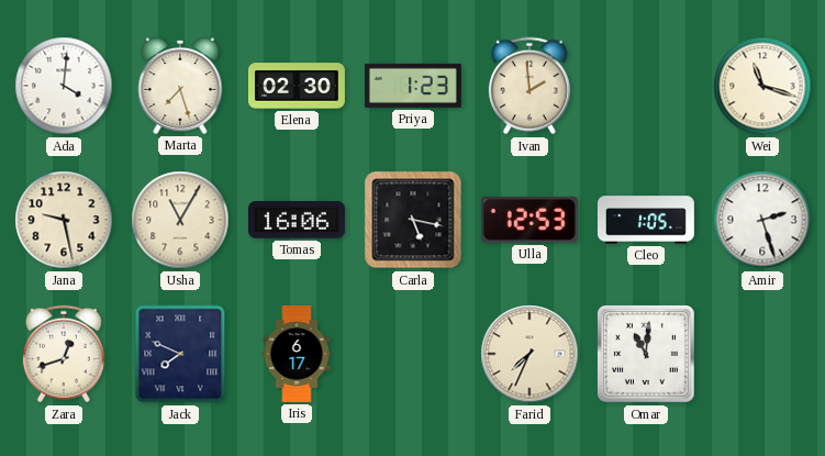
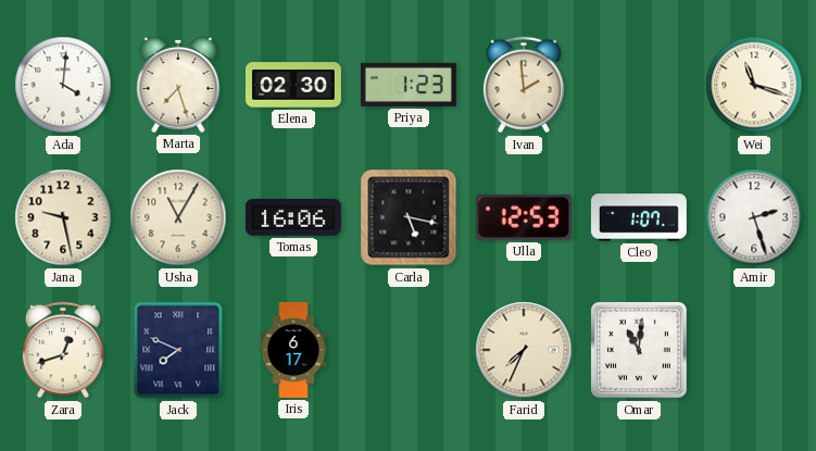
Cleo: 1:05 -> 1:07
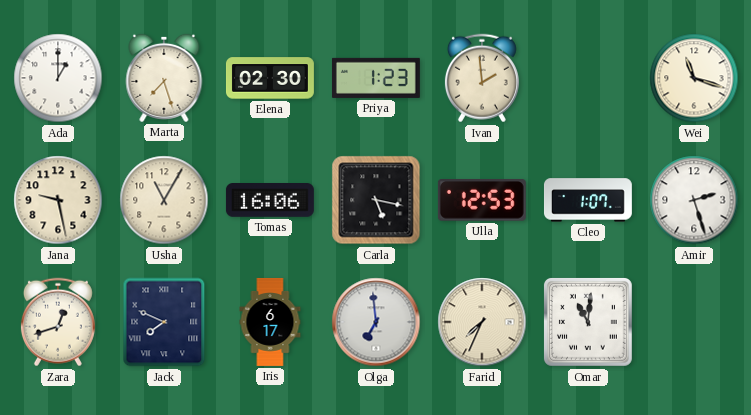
Ada: 4:01 -> 1:00
Olga: none -> 6:59
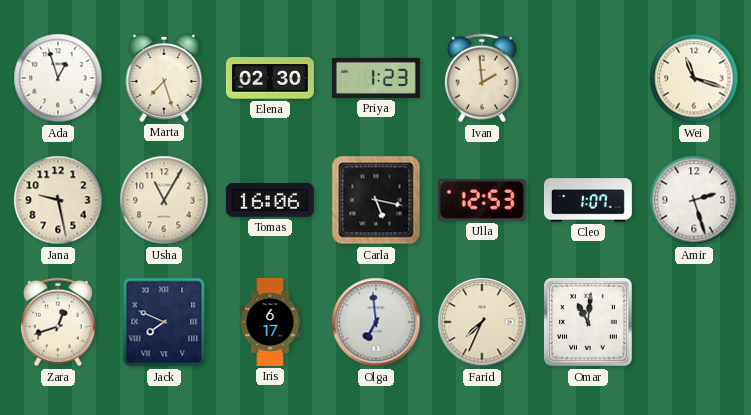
Ada: 1:00 -> 12:57
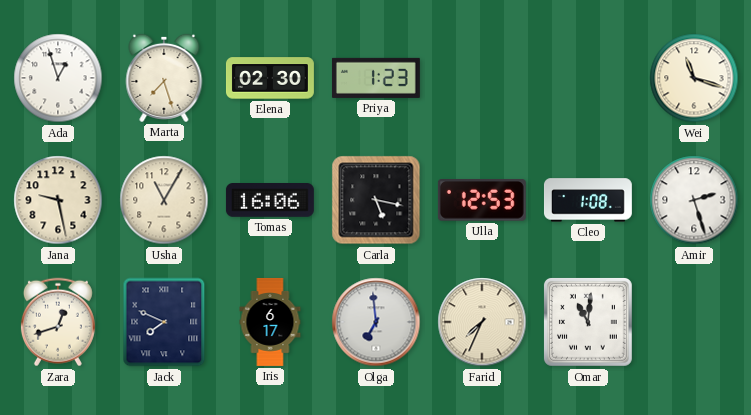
Ivan: 1:59 -> none
Cleo: 1:07 -> 1:08
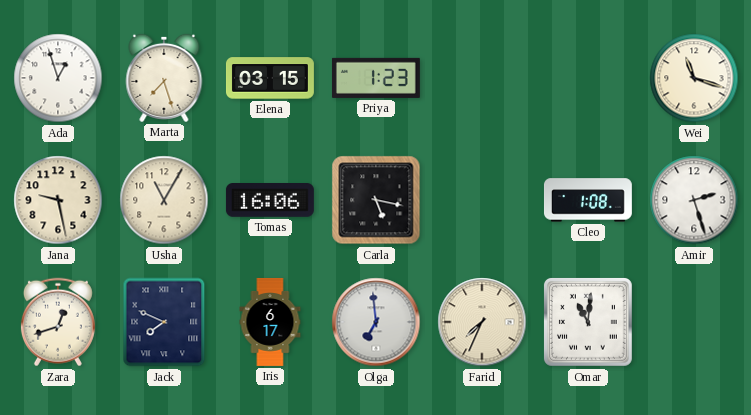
Elena: 02:30 -> 03:15
Ulla: 12:53 -> none
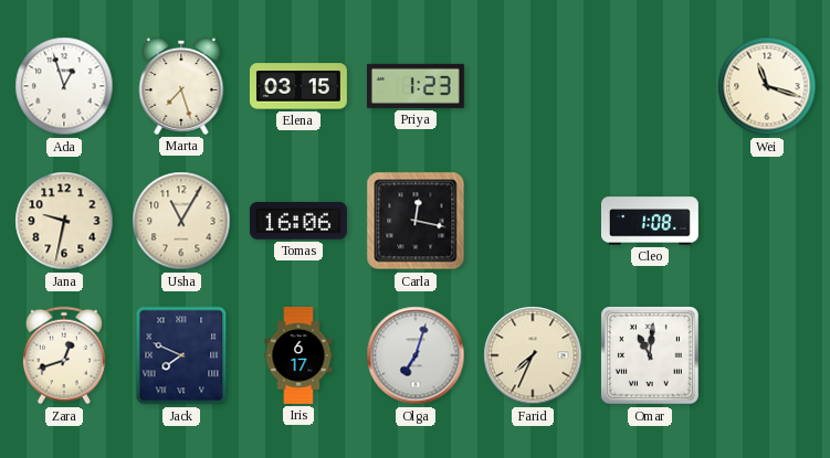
Jana: 9:28 -> 9:32
Carla: 5:17 -> 12:17
Amir: 2:27 -> none
Olga: 6:59 -> 7:03
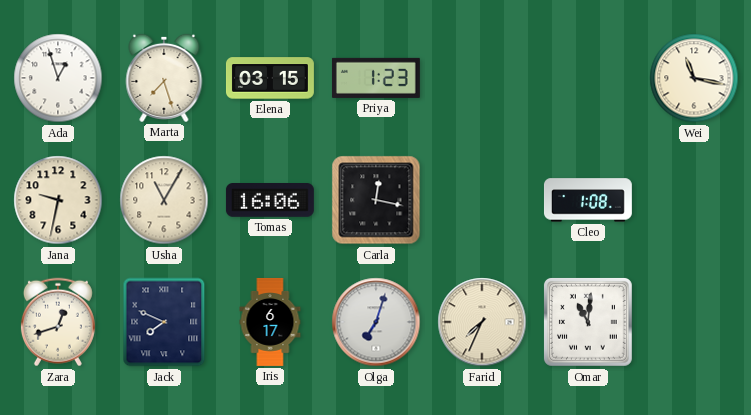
Wei: 11:18 -> 11:17
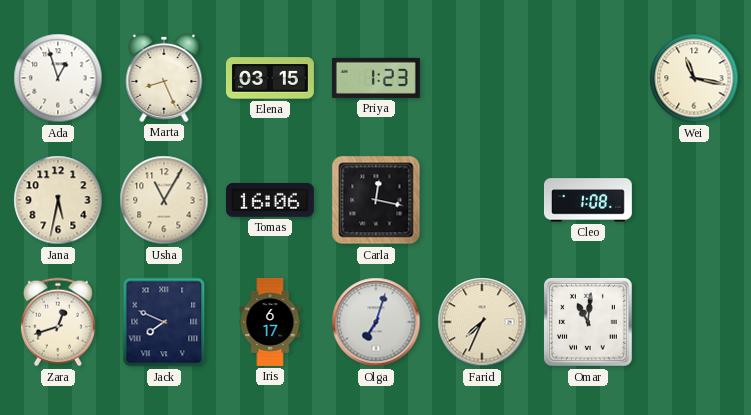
Marta: 7:27 -> 8:26
Jana: 9:32 -> 5:32
